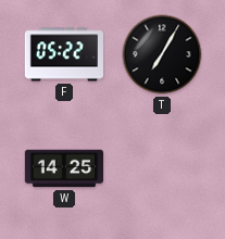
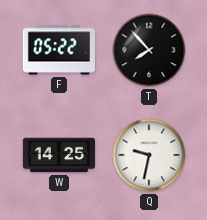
T: 7:05 -> 7:53
Q: none -> 9:32
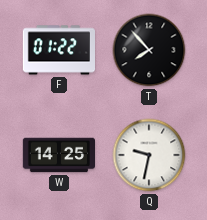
F: 05:22 -> 01:22
